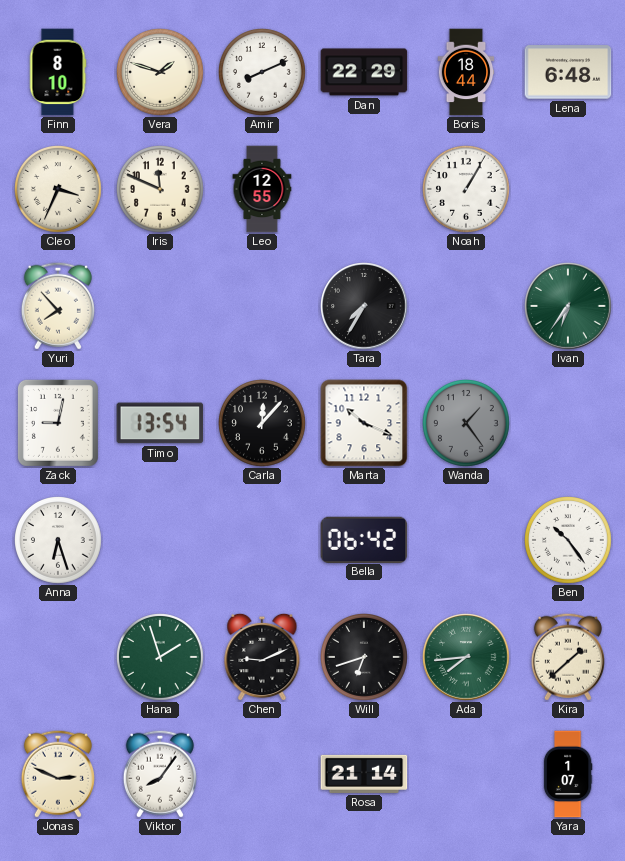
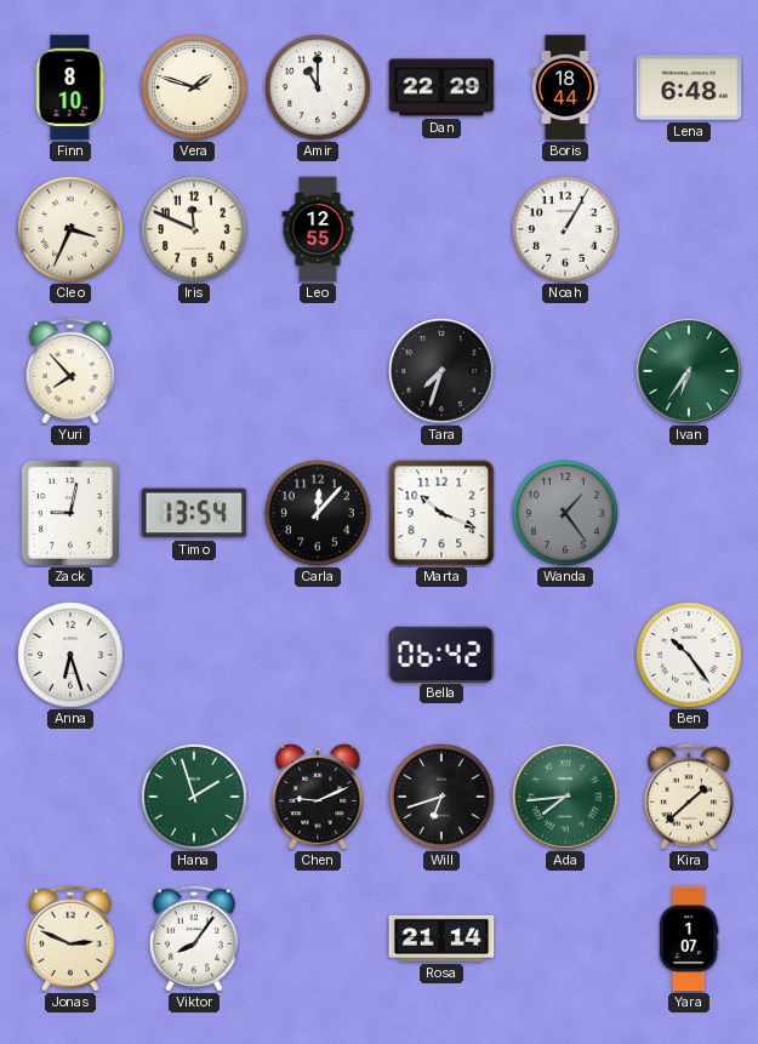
Amir: 8:11 -> 11:00
Tara: 7:35 -> 7:33
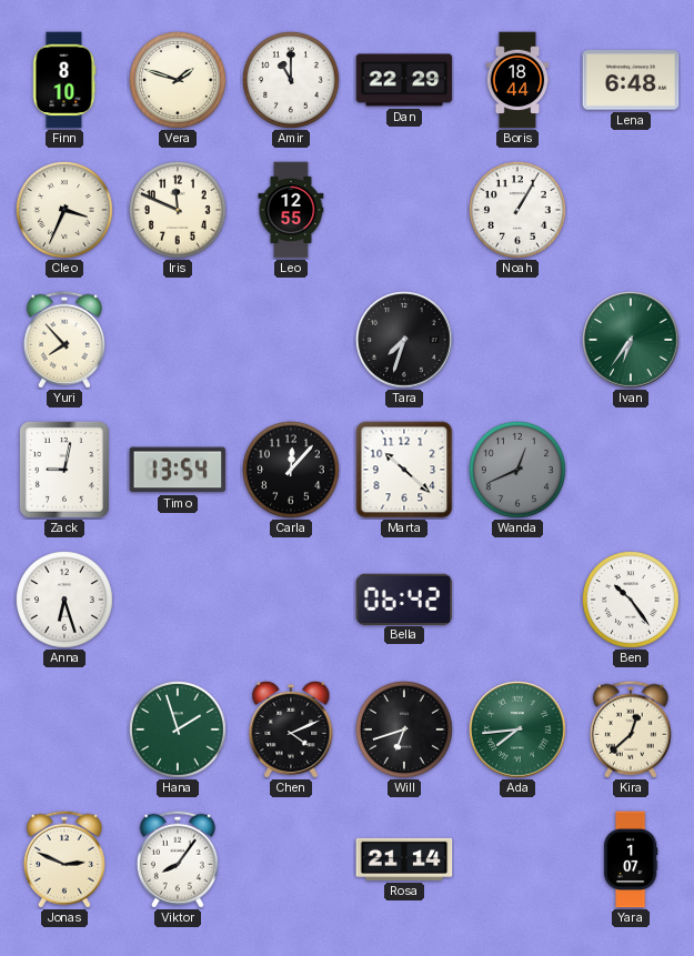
Marta: 10:19 -> 10:22
Wanda: 1:24 -> 12:41
Chen: 9:11 -> 4:11
Kira: 1:38 -> 12:38
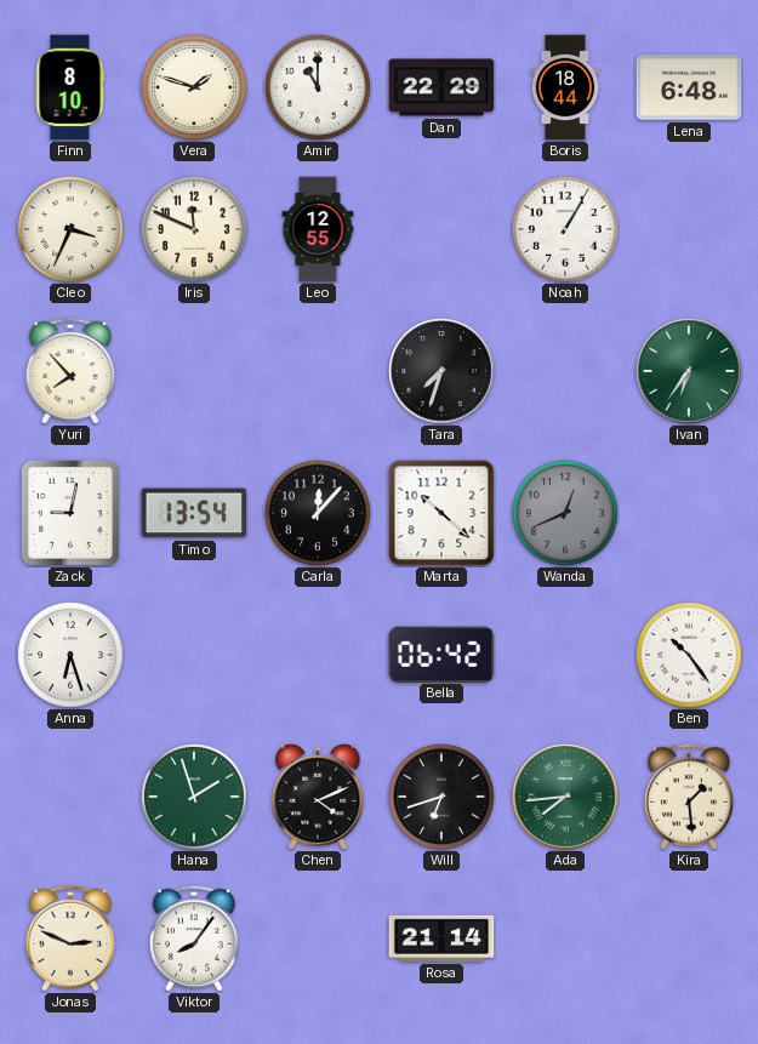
Kira: 12:38 -> 1:29
Yara: 1:07 -> none
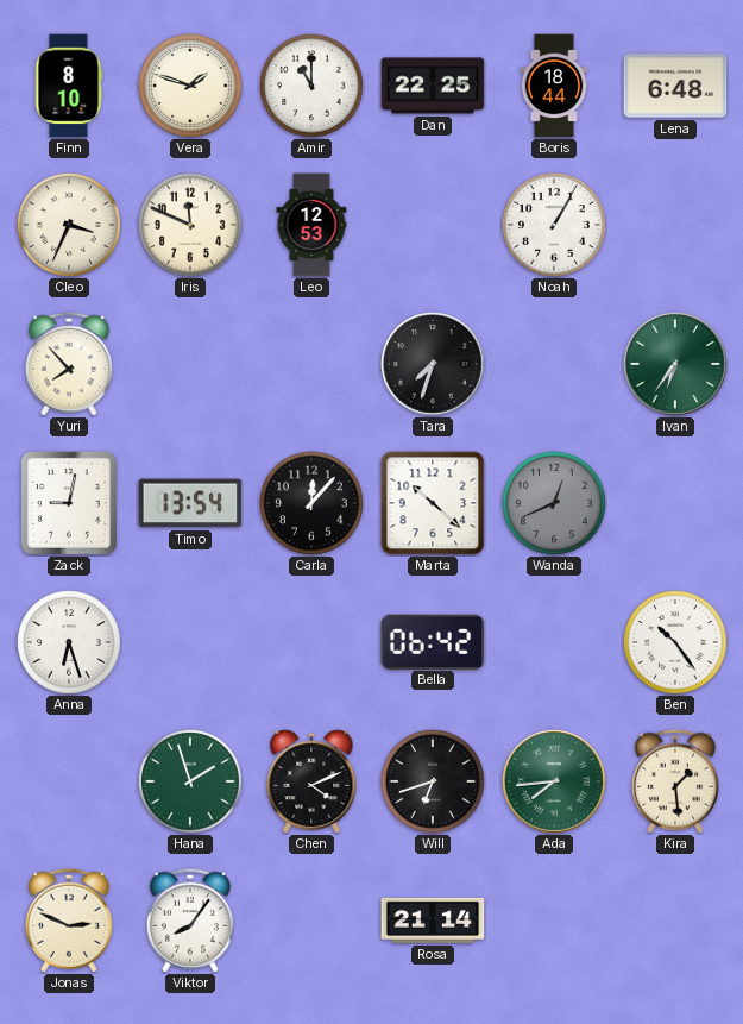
Dan: 22:29 -> 22:25
Leo: 12:55 -> 12:53
